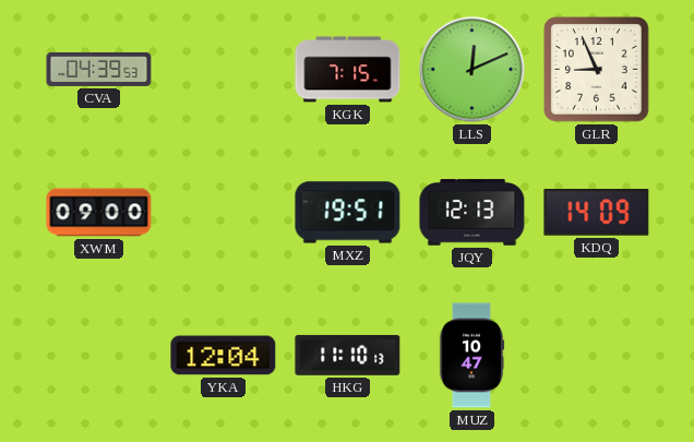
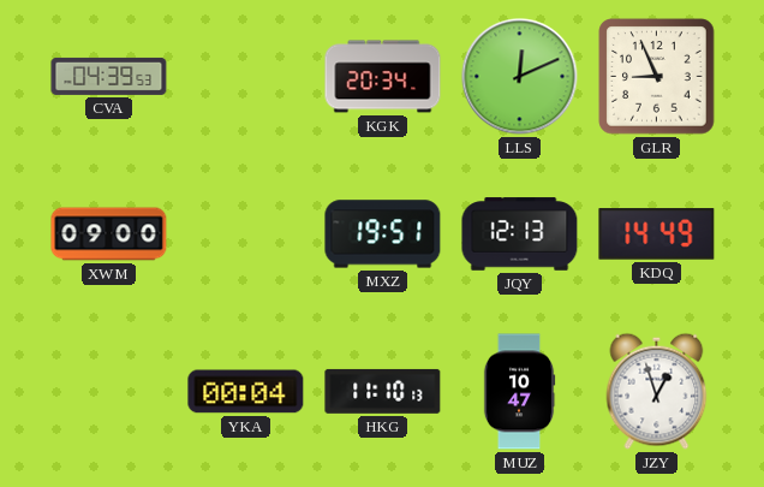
KGK: 7:15 -> 20:34
KDQ: 14:09 -> 14:49
YKA: 12:04 -> 00:04
JZY: none -> 12:57
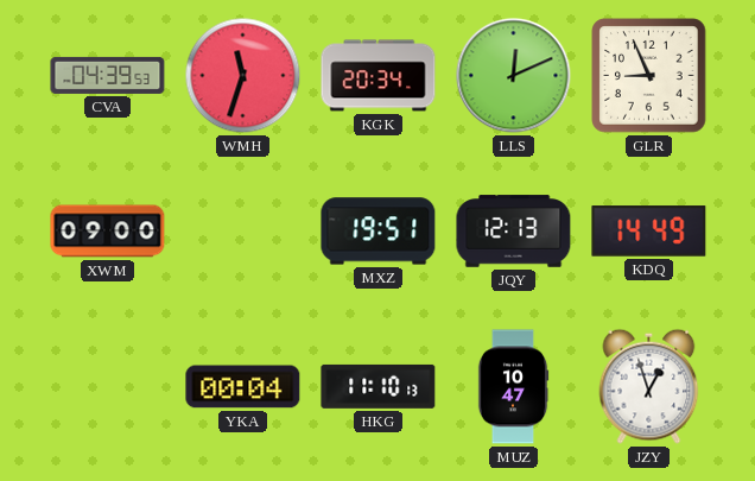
WMH: none -> 11:33
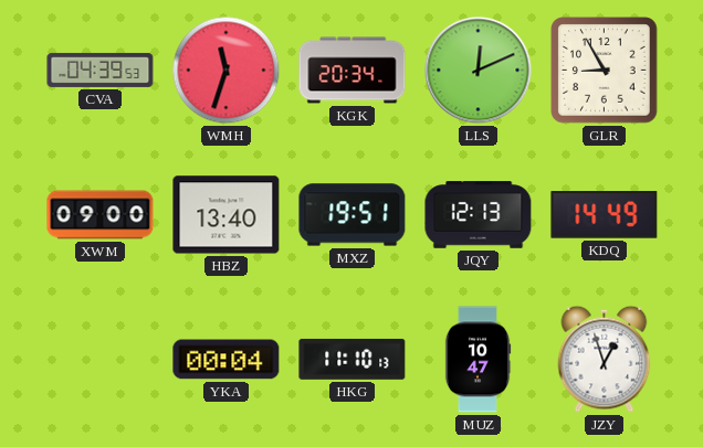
GLR: 8:56 -> 8:55
HBZ: none -> 13:40
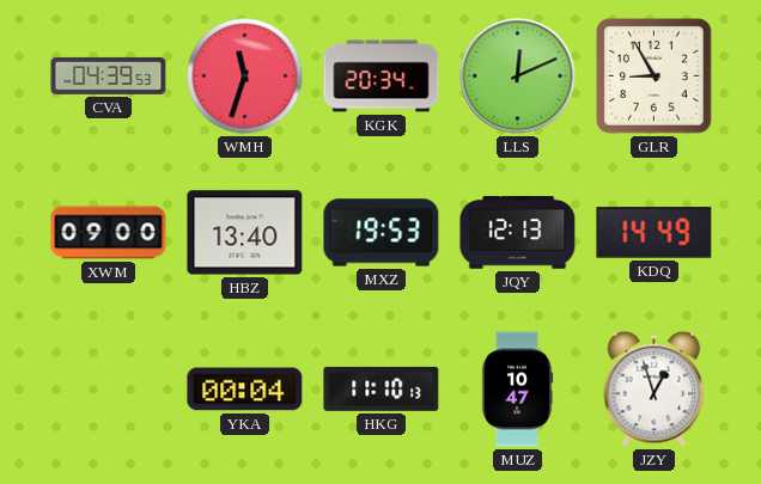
MXZ: 19:51 -> 19:53
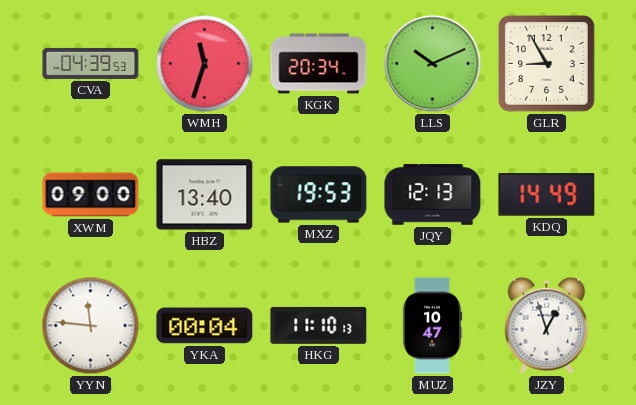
LLS: 12:11 -> 10:11
YYN: none -> 11:46
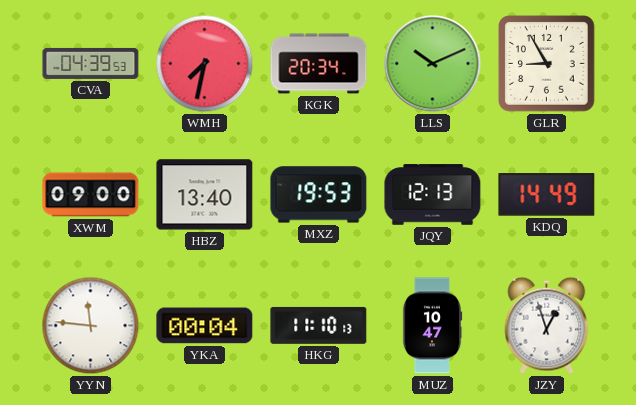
WMH: 11:33 -> 7:32
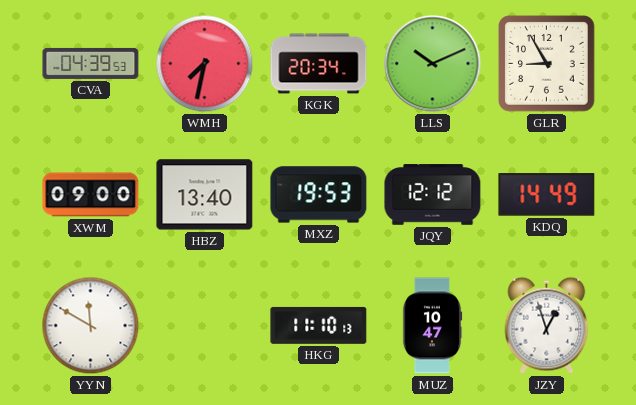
JQY: 12:13 -> 12:12
YYN: 11:46 -> 11:50
YKA: 00:04 -> none
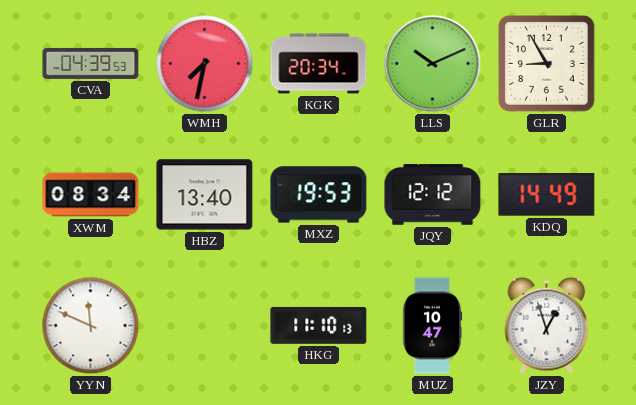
XWM: 09:00 -> 08:34
YYN: 11:50 -> 11:49
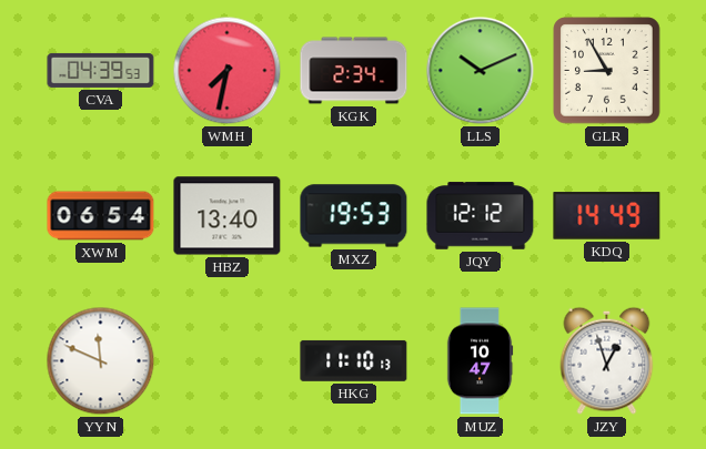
KGK: 20:34 -> 2:34
XWM: 08:34 -> 06:54
